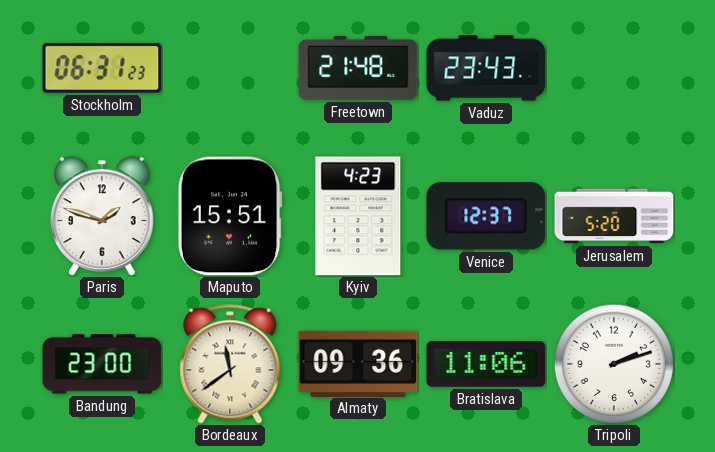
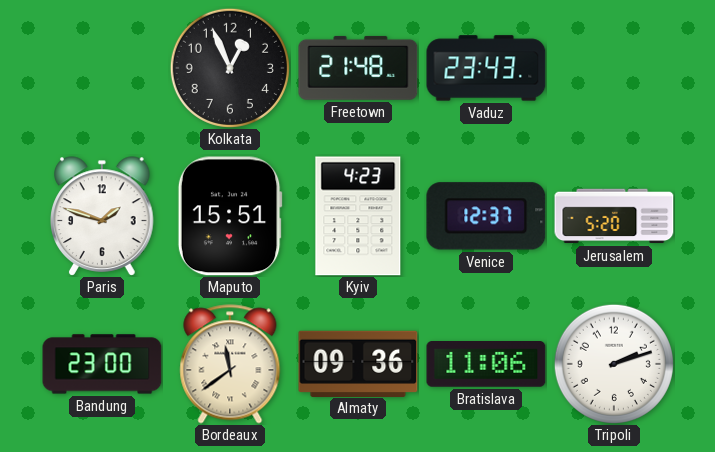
Stockholm: 06:31 -> none
Kolkata: none -> 12:56
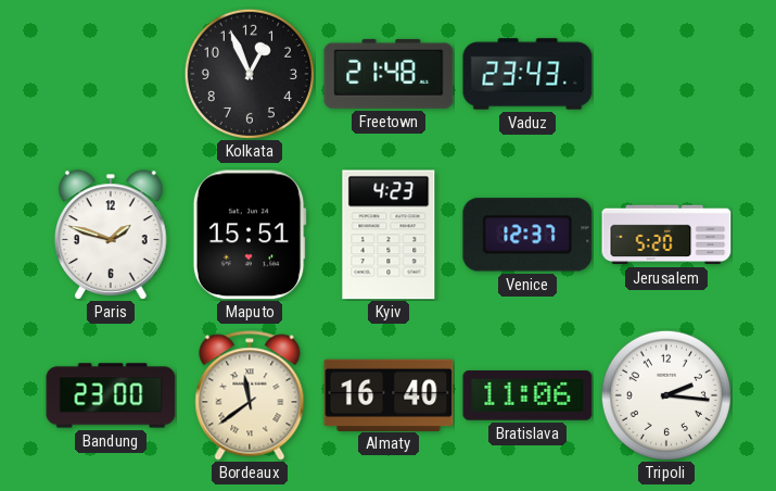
Almaty: 09:36 -> 16:40
Tripoli: 2:12 -> 2:16
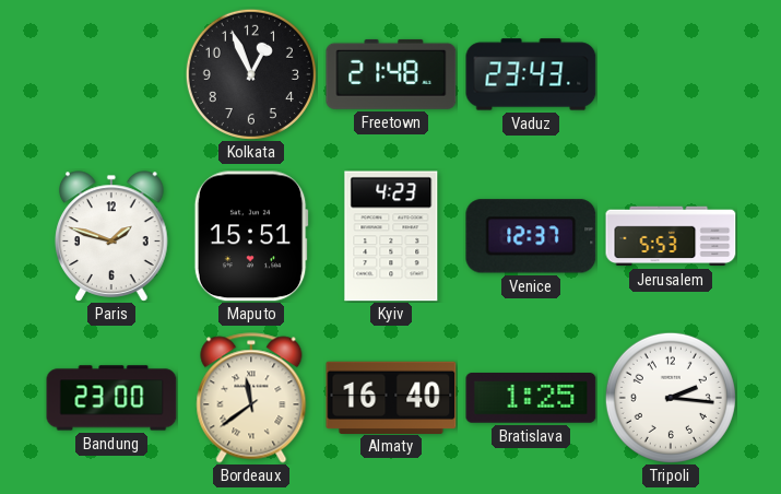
Jerusalem: 5:20 -> 5:53
Bratislava: 11:06 -> 1:25
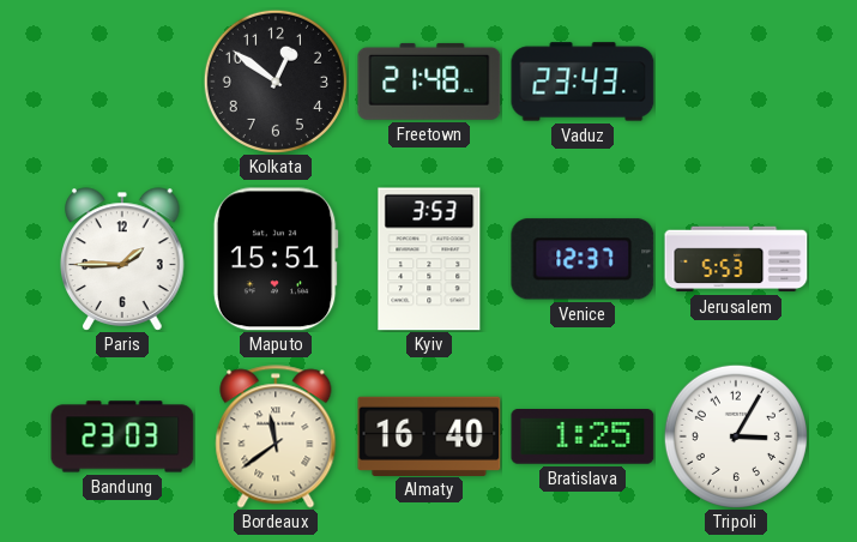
Kolkata: 12:56 -> 12:51
Paris: 1:48 -> 1:45
Kyiv: 4:23 -> 3:53
Bandung: 23:00 -> 23:03
Tripoli: 2:16 -> 3:05
